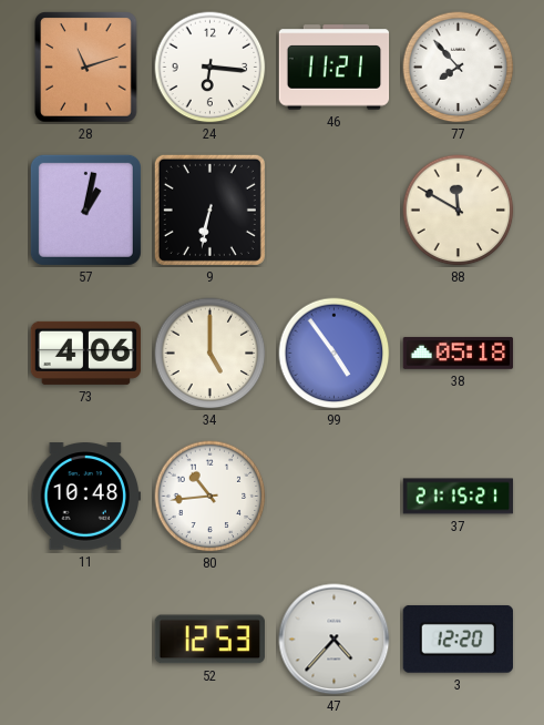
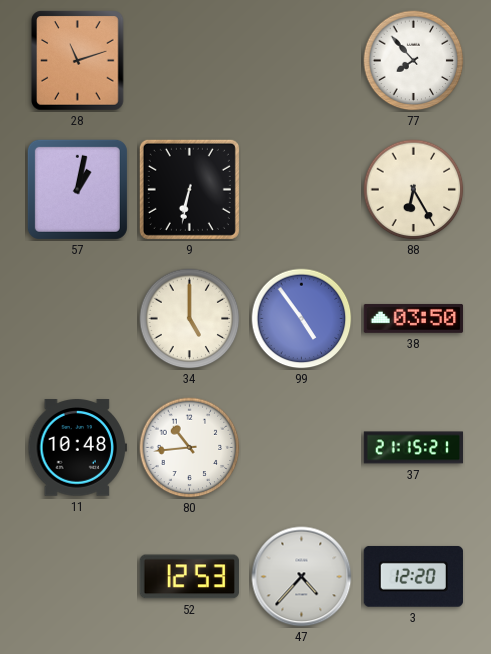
24: 6:16 -> none
46: 11:21 -> none
88: 11:50 -> 6:25
73: 4:06 -> none
38: 05:18 -> 03:50
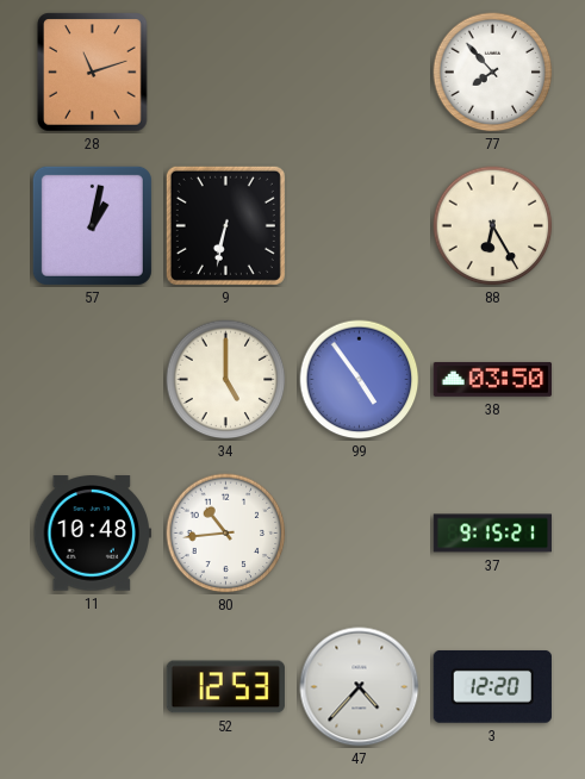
37: 21:15 -> 9:15
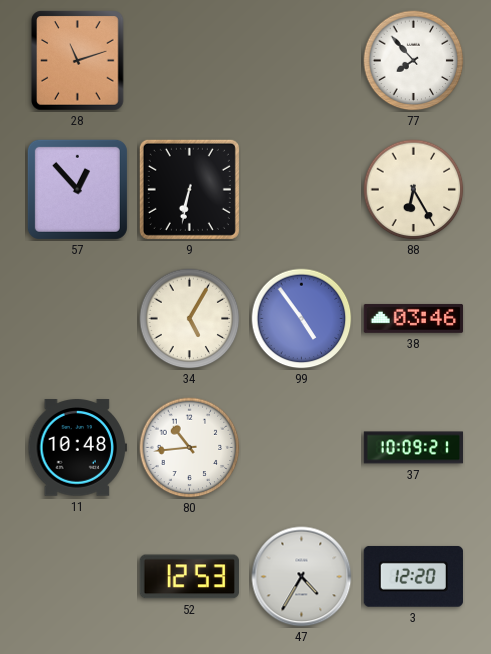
57: 1:02 -> 12:53
34: 5:00 -> 5:05
38: 03:50 -> 03:46
37: 9:15 -> 10:09
47: 4:37 -> 4:35
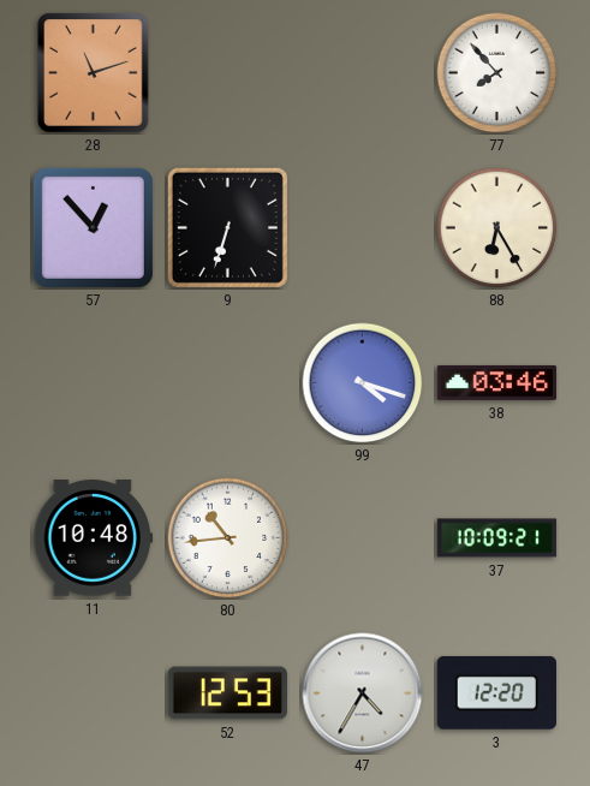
9: 6:32 -> 6:33
34: 5:05 -> none
99: 4:54 -> 4:18
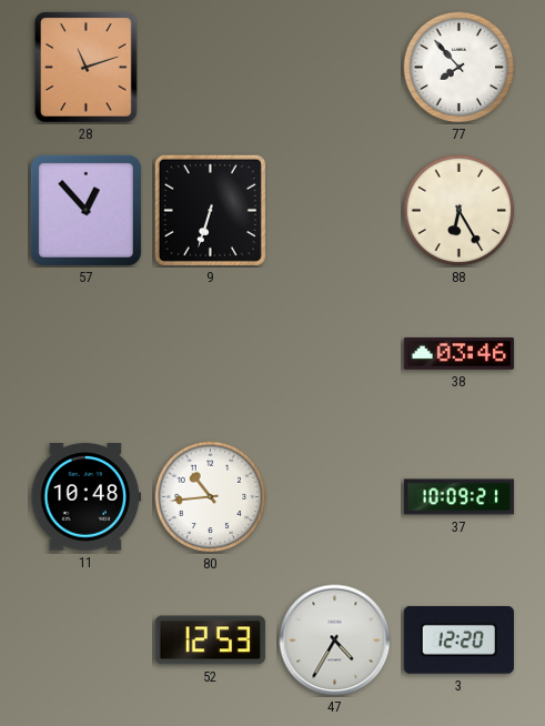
99: 4:18 -> none
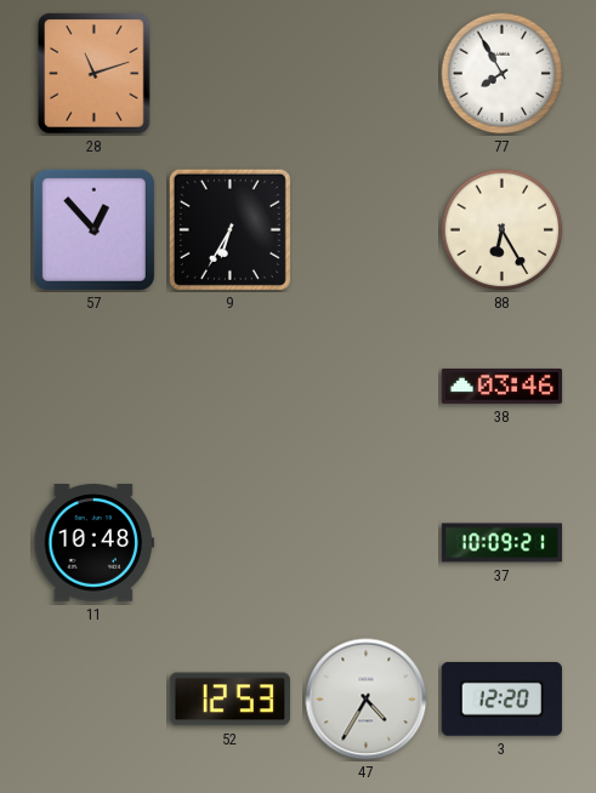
77: 7:53 -> 7:55
9: 6:33 -> 6:35
80: 10:44 -> none
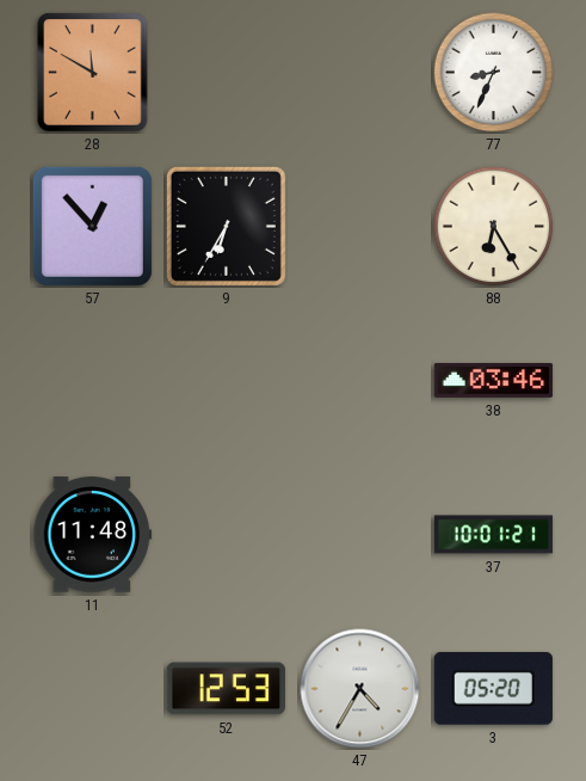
28: 11:12 -> 11:50
77: 7:55 -> 8:34
11: 10:48 -> 11:48
37: 10:09 -> 10:01
3: 12:20 -> 05:20
